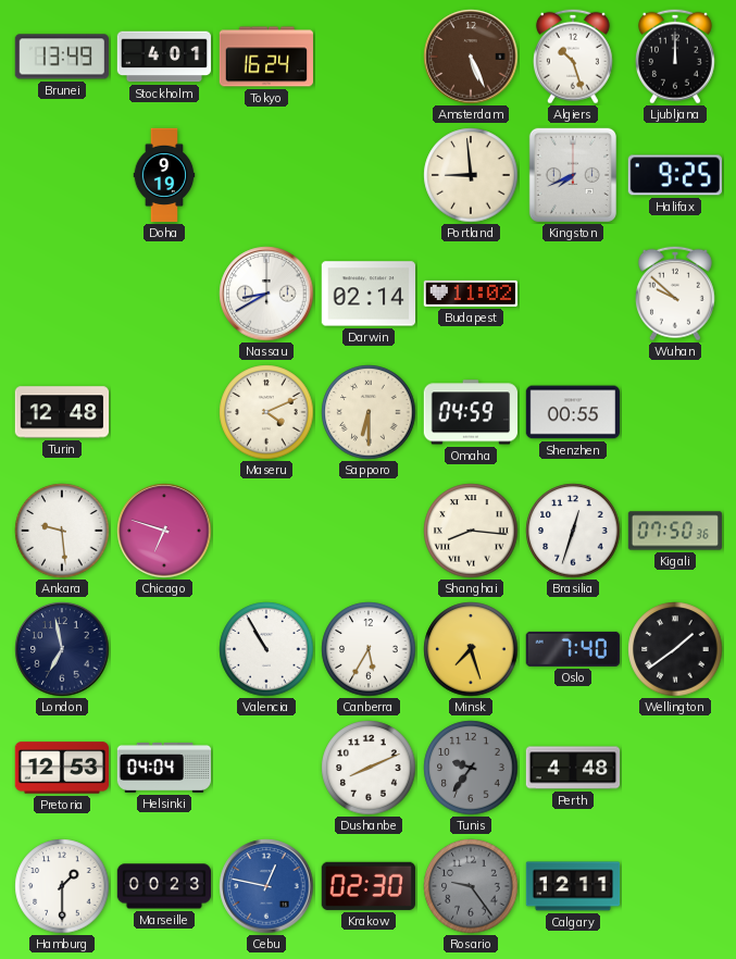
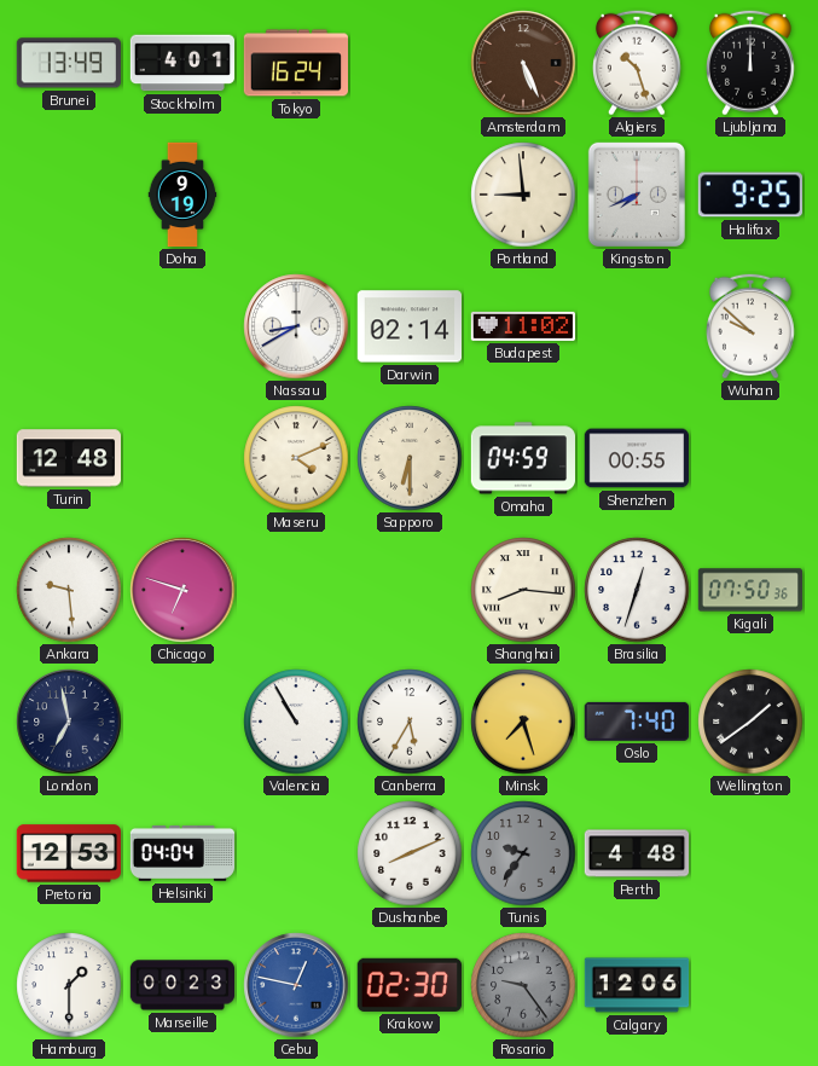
Calgary: 12:11 -> 12:06
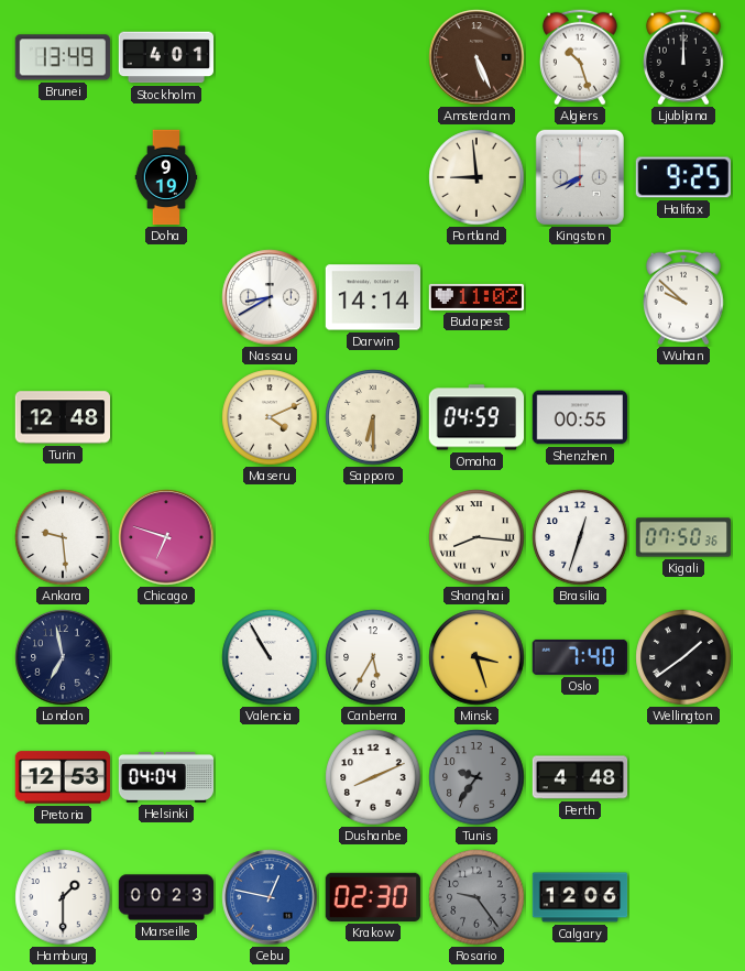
Tokyo: 16:24 -> none
Darwin: 02:14 -> 14:14
Minsk: 7:27 -> 3:27
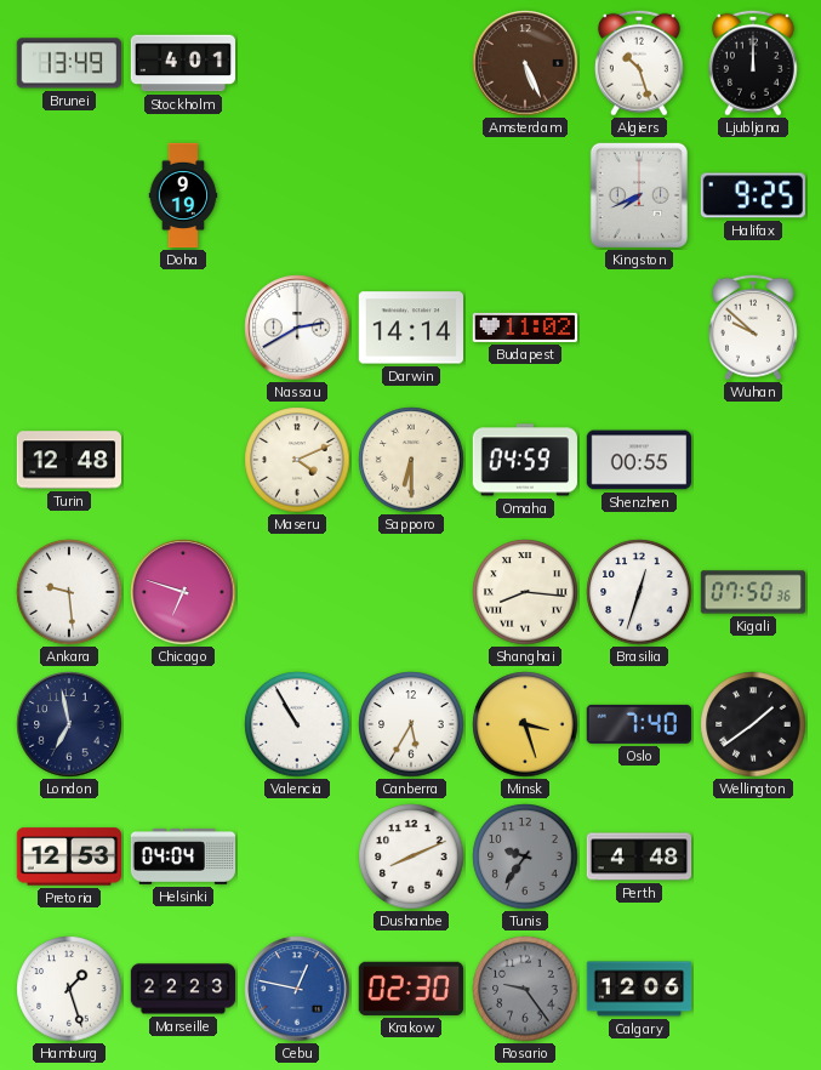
Portland: 8:59 -> none
Nassau: 8:40 -> 2:40
Hamburg: 1:30 -> 1:27
Marseille: 00:23 -> 22:23
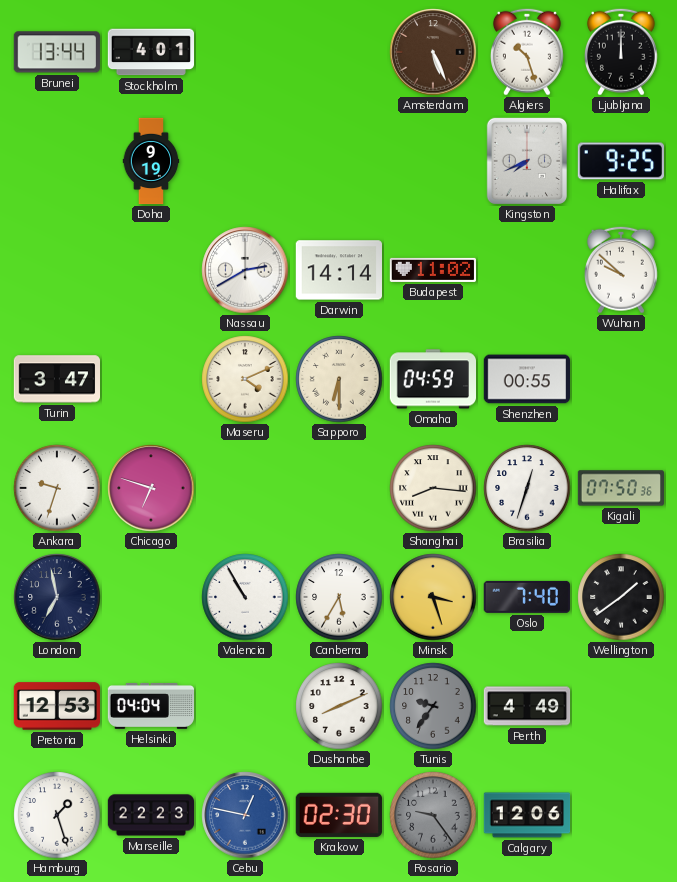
Brunei: 13:49 -> 13:44
Turin: 12:48 -> 3:47
Ankara: 9:29 -> 9:33
Perth: 4:48 -> 4:49
